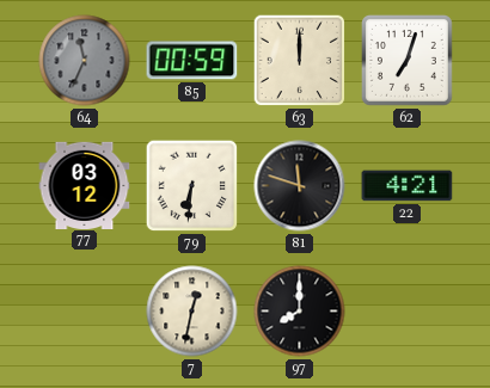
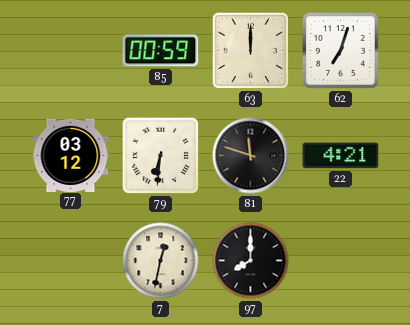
64: 11:34 -> none
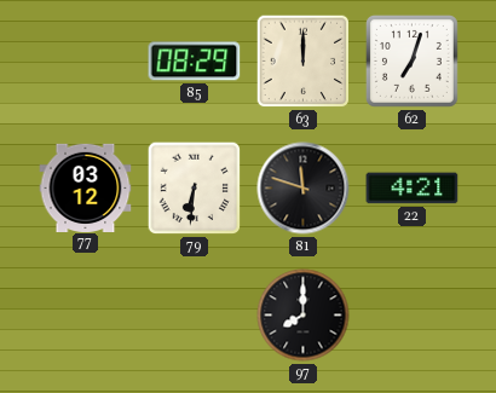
85: 00:59 -> 08:29
7: 12:32 -> none
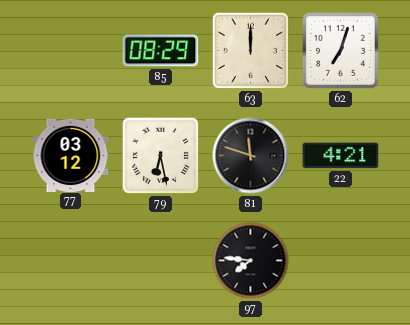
79: 6:31 -> 6:28
97: 8:00 -> 7:46
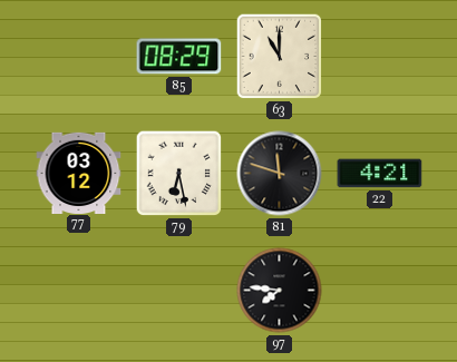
63: 12:00 -> 11:00
62: 7:03 -> none
